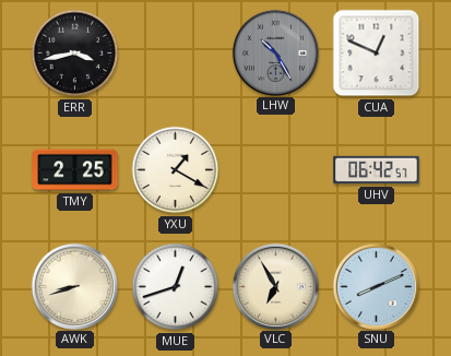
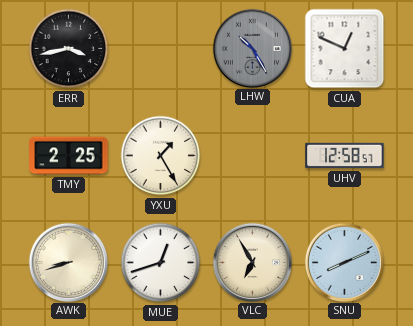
YXU: 1:20 -> 1:25
UHV: 06:42 -> 12:58
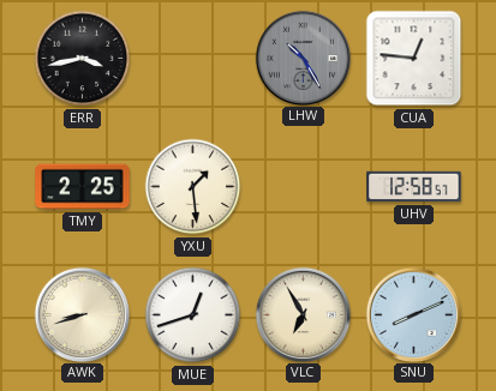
CUA: 12:49 -> 12:46
YXU: 1:25 -> 1:29
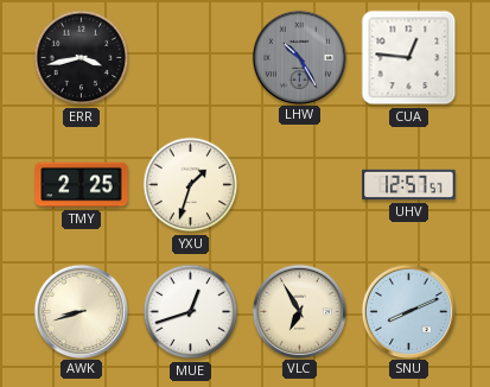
YXU: 1:29 -> 1:33
UHV: 12:58 -> 12:57
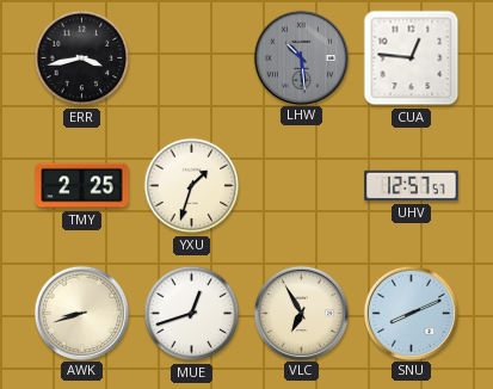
LHW: 10:25 -> 10:29
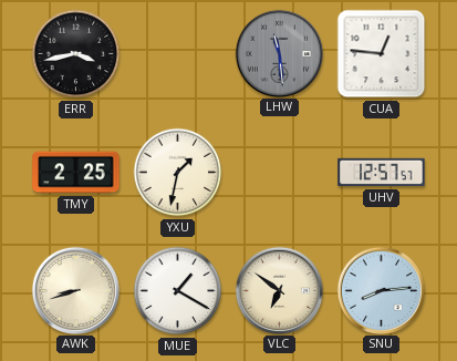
LHW: 10:29 -> 11:29
YXU: 1:33 -> 1:32
MUE: 12:42 -> 1:20
VLC: 6:55 -> 6:51
SNU: 8:11 -> 8:14
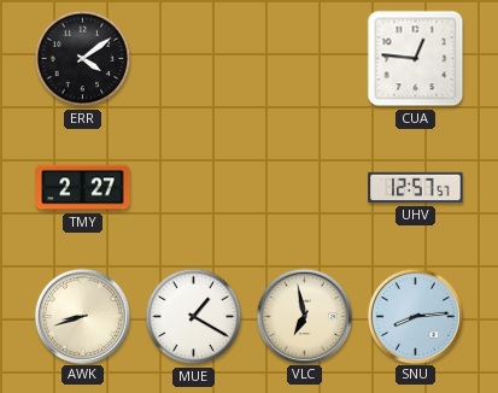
ERR: 3:43 -> 4:09
LHW: 11:29 -> none
TMY: 2:25 -> 2:27
YXU: 1:32 -> none
VLC: 6:51 -> 6:58
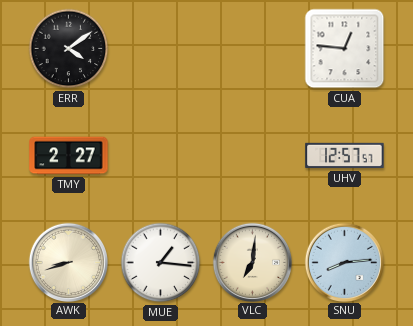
MUE: 1:20 -> 1:16
VLC: 6:58 -> 7:01
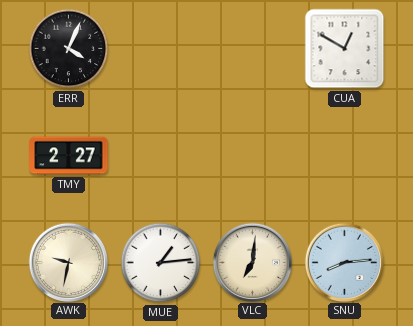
ERR: 4:09 -> 4:04
CUA: 12:46 -> 12:50
UHV: 12:57 -> none
AWK: 8:42 -> 9:32
MUE: 1:16 -> 1:14
